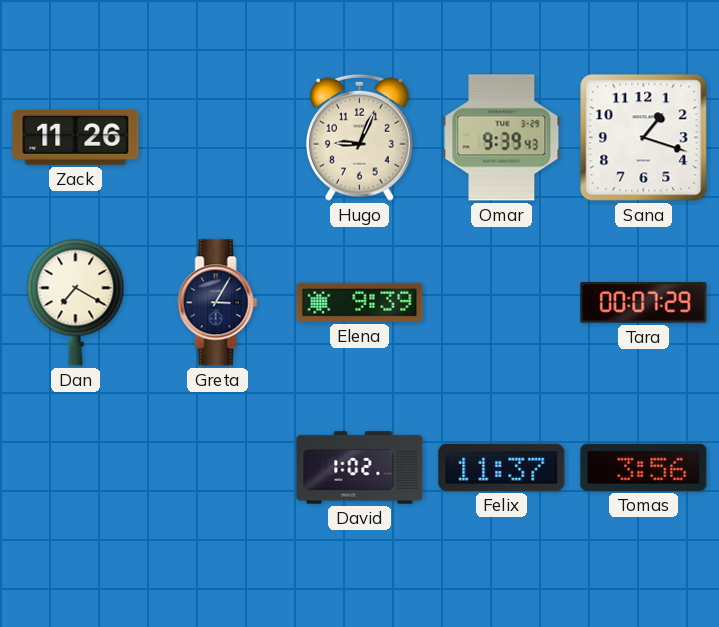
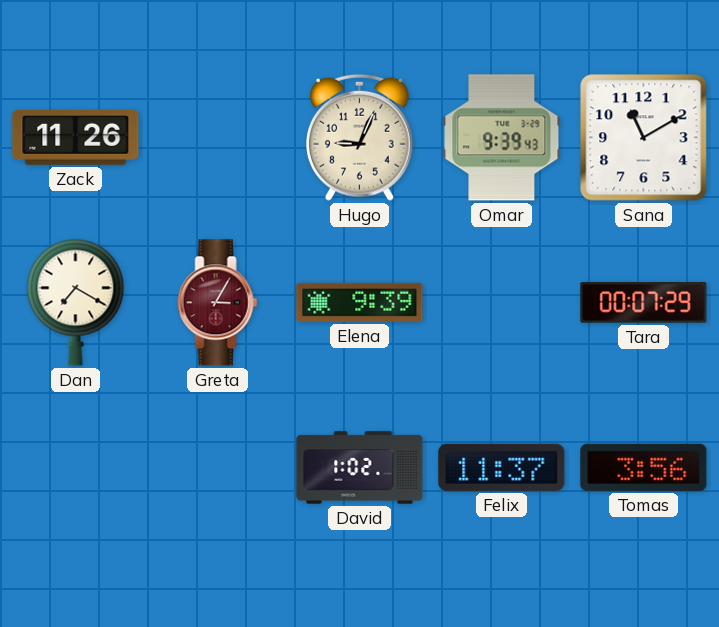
Sana: 1:18 -> 11:10
Greta dial: navy -> burgundy
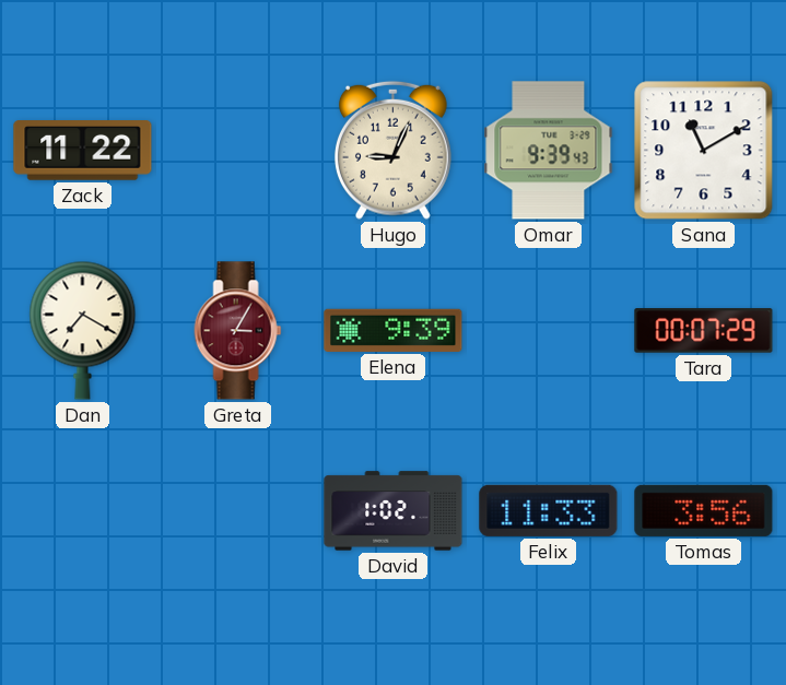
Zack: 11:26 -> 11:22
Felix: 11:37 -> 11:33
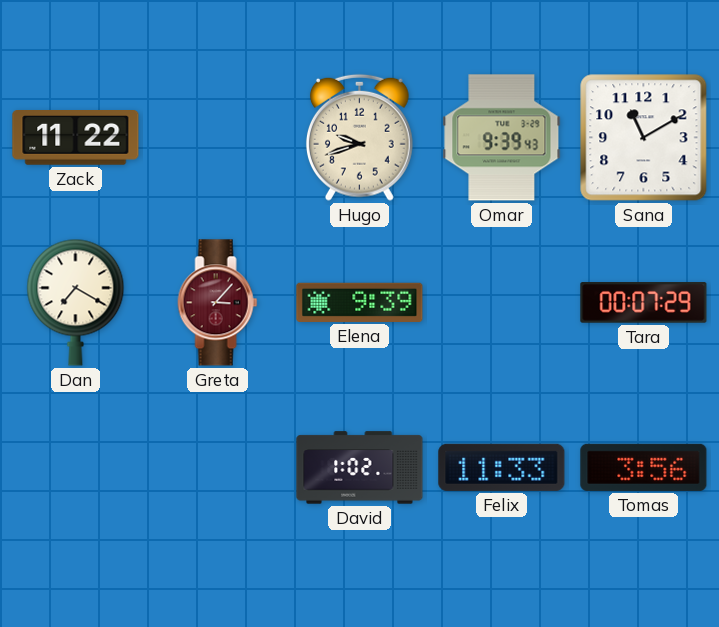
Hugo: 9:04 -> 9:42
Greta: 3:05 -> 3:07
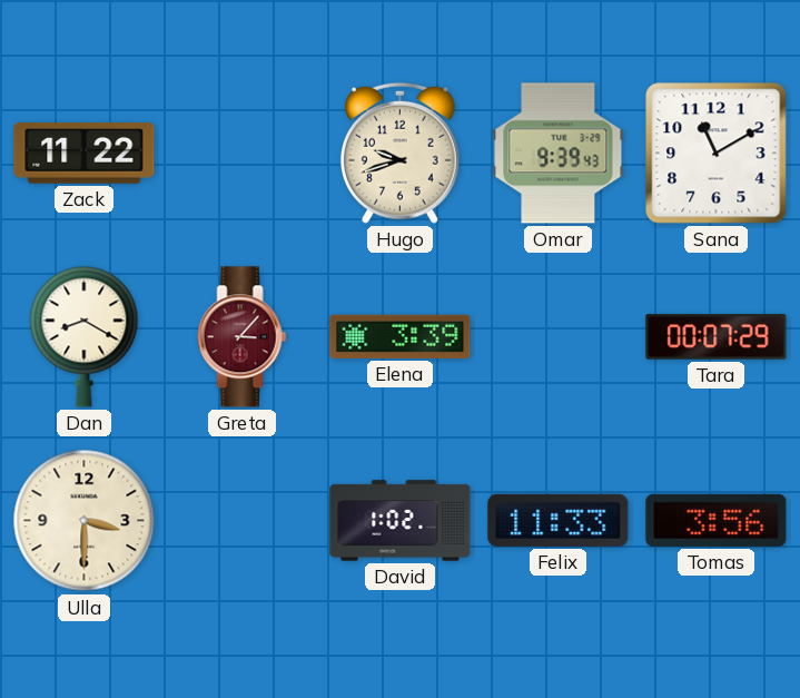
Dan: 7:20 -> 8:20
Elena: 9:39 -> 3:39
Ulla: none -> 3:30
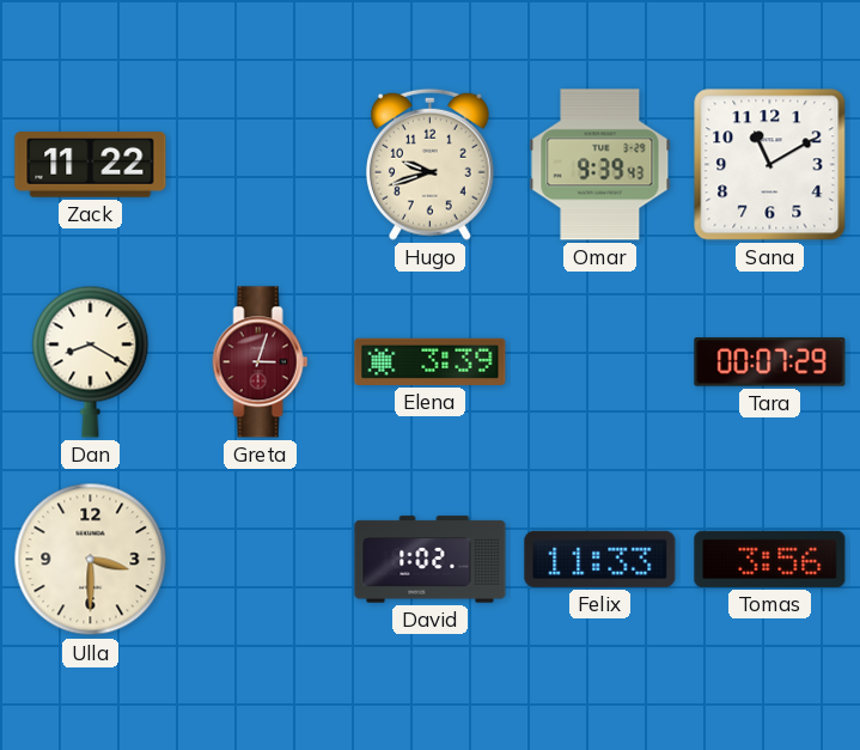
Greta: 3:07 -> 3:03
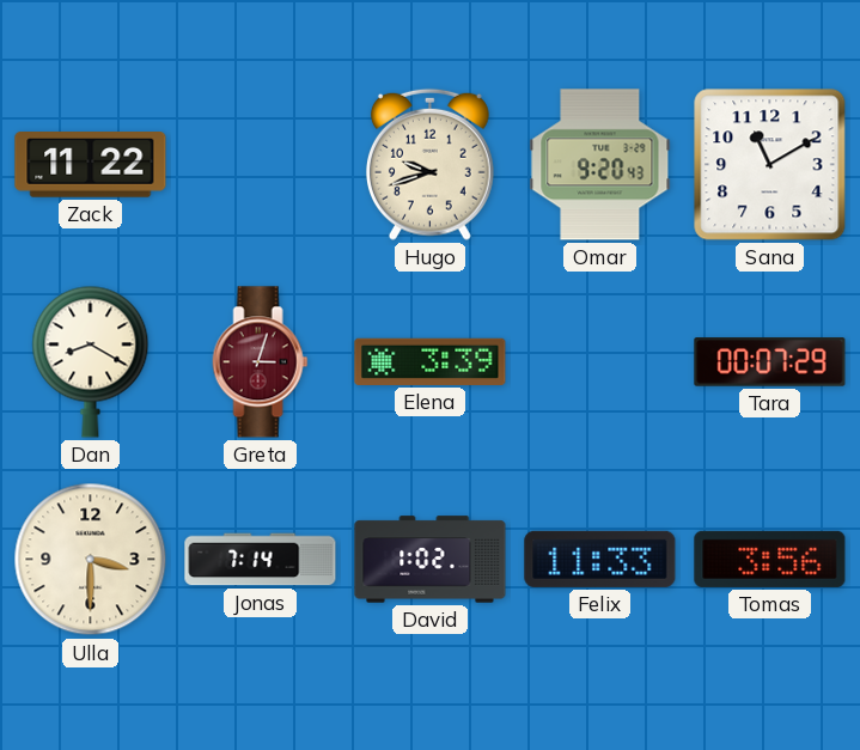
Omar: 9:39 -> 9:20
Jonas: none -> 7:14
